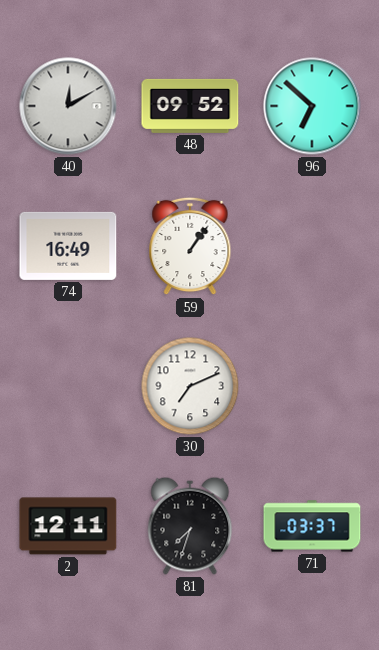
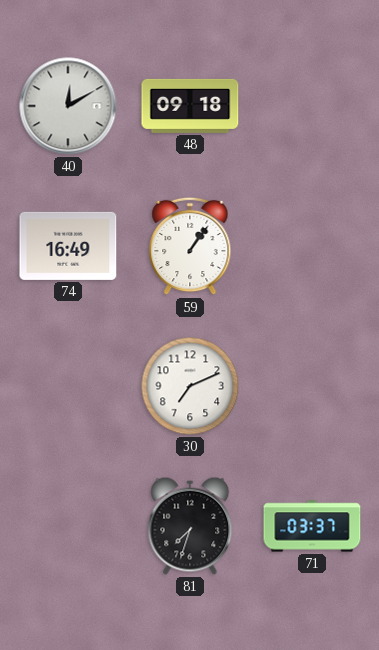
48: 09:52 -> 09:18
96: 6:52 -> none
2: 12:11 -> none
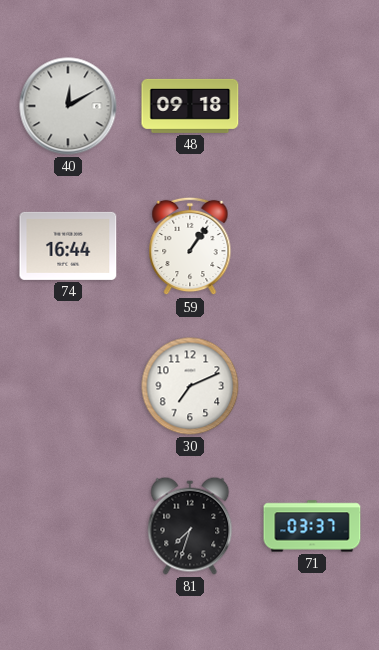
74: 16:49 -> 16:44
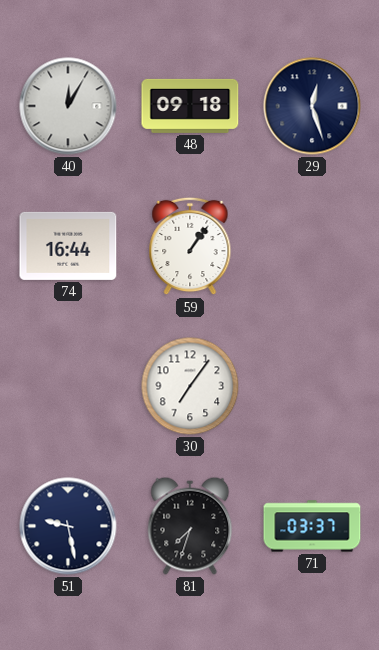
40: 12:10 -> 12:05
29: none -> 12:27
30: 7:11 -> 7:06
51: none -> 9:28
